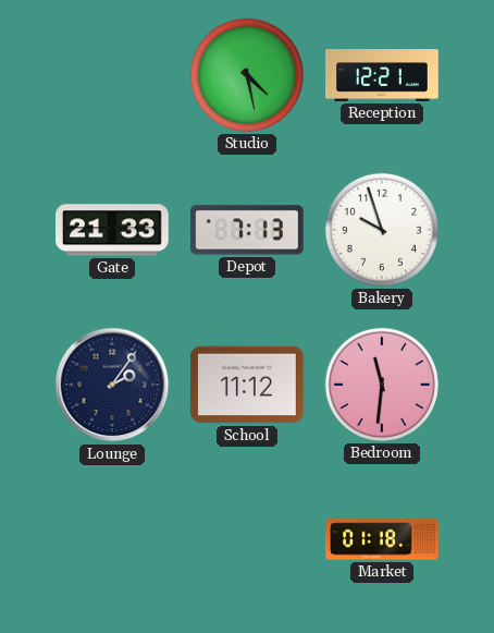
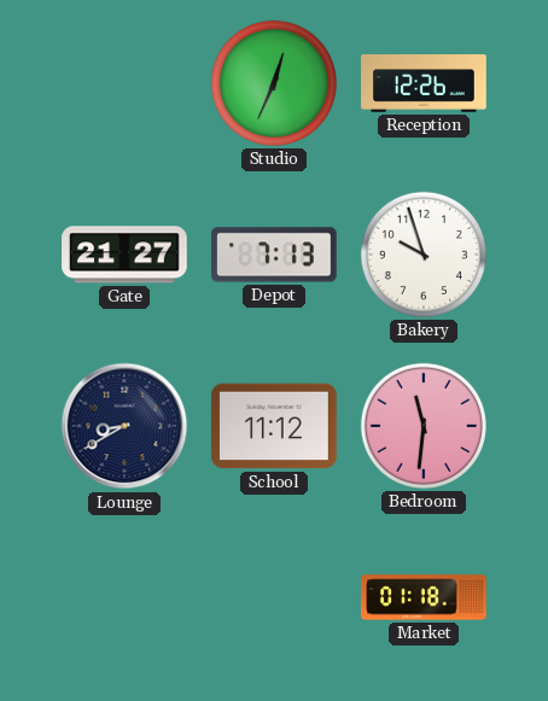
Studio: 4:28 -> 12:34
Reception: 12:21 -> 12:26
Gate: 21:33 -> 21:27
Lounge: 2:06 -> 8:40
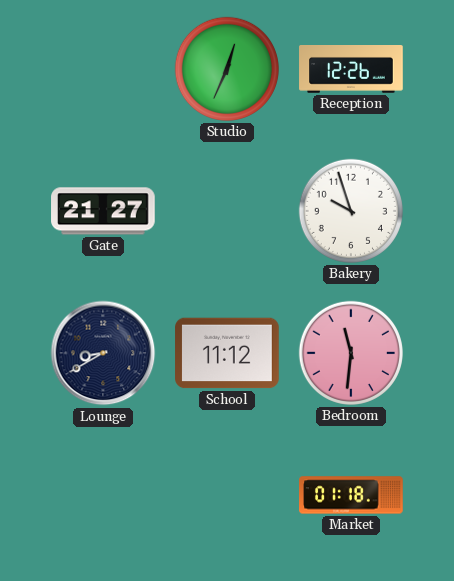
Depot: 7:13 -> none
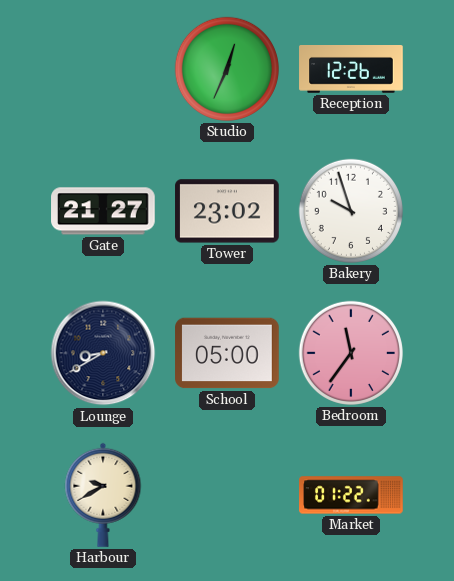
Tower: none -> 23:02
School: 11:12 -> 05:00
Bedroom: 11:31 -> 11:36
Harbour: none -> 9:40
Market: 01:18 -> 01:22
